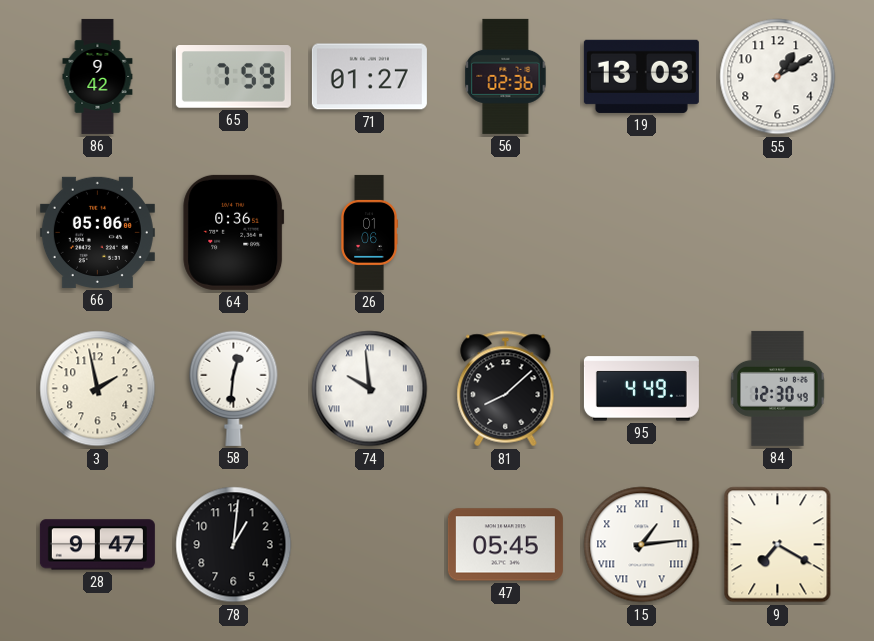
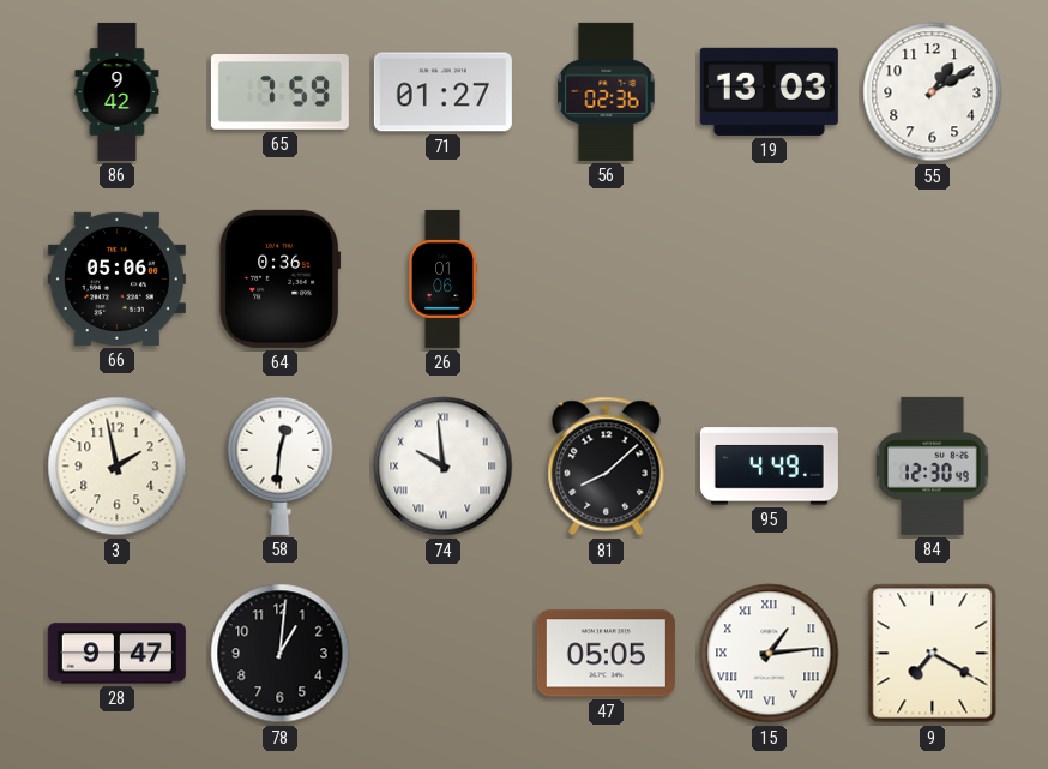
47: 05:45 -> 05:05
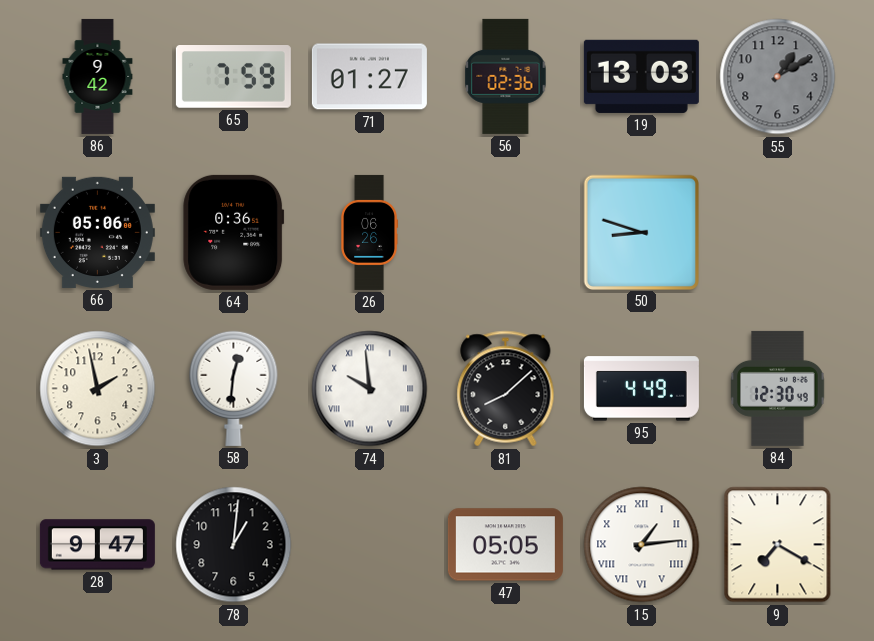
55 dial: white -> grey
26: 01:06 -> 06:26
50: none -> 8:48
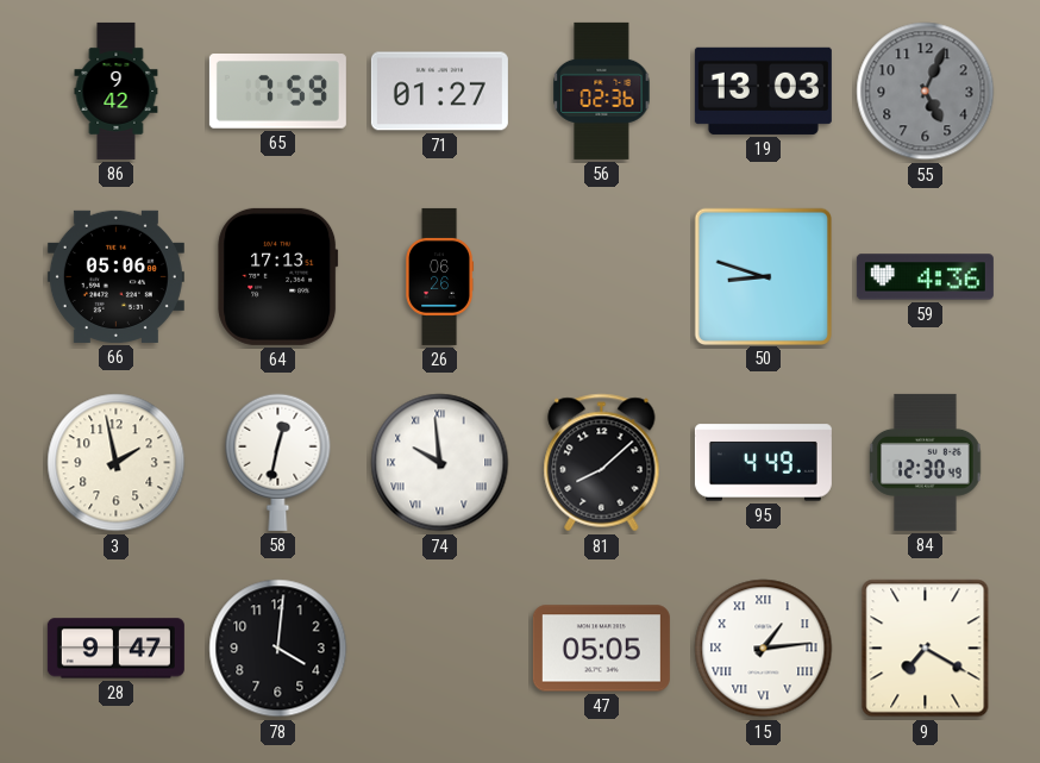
55: 1:10 -> 5:04
64: 0:36 -> 17:13
59: none -> 4:36
58: 12:31 -> 12:32
78: 1:01 -> 4:01
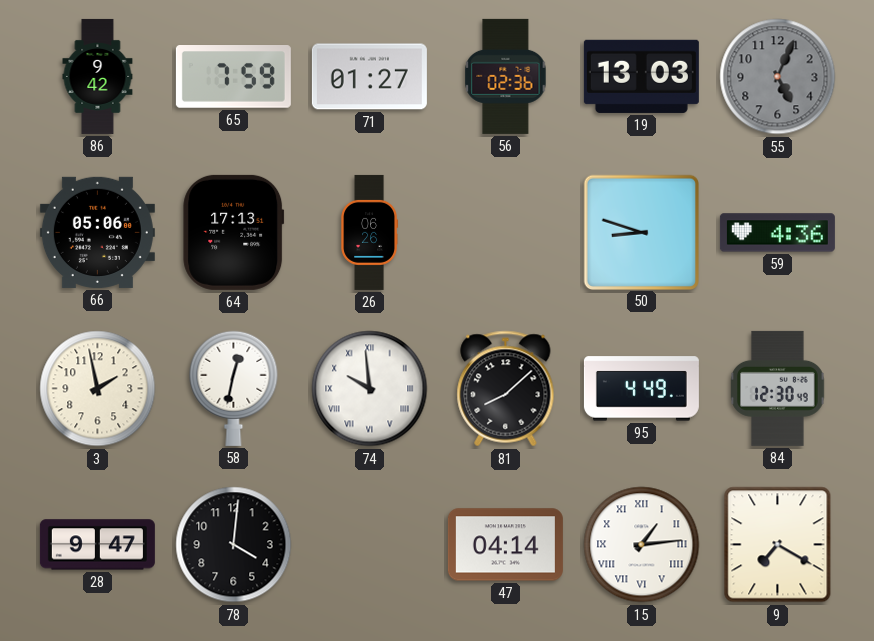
47: 05:05 -> 04:14
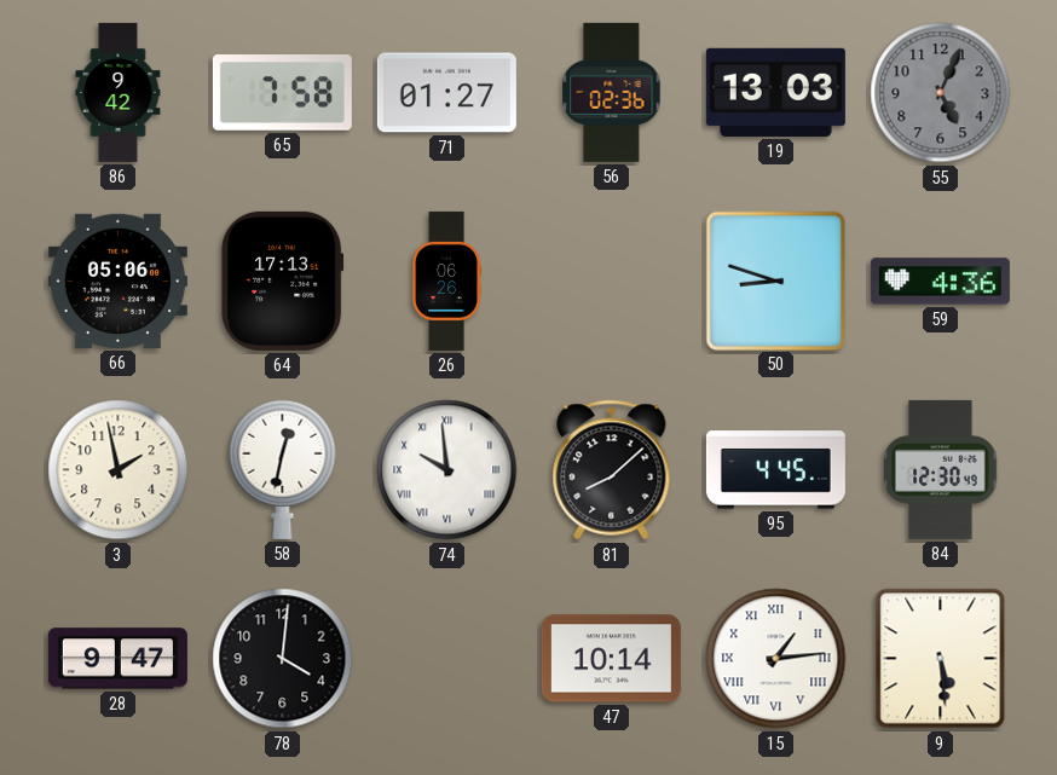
65: 7:59 -> 7:58
95: 4:49 -> 4:45
47: 04:14 -> 10:14
9: 7:20 -> 5:29
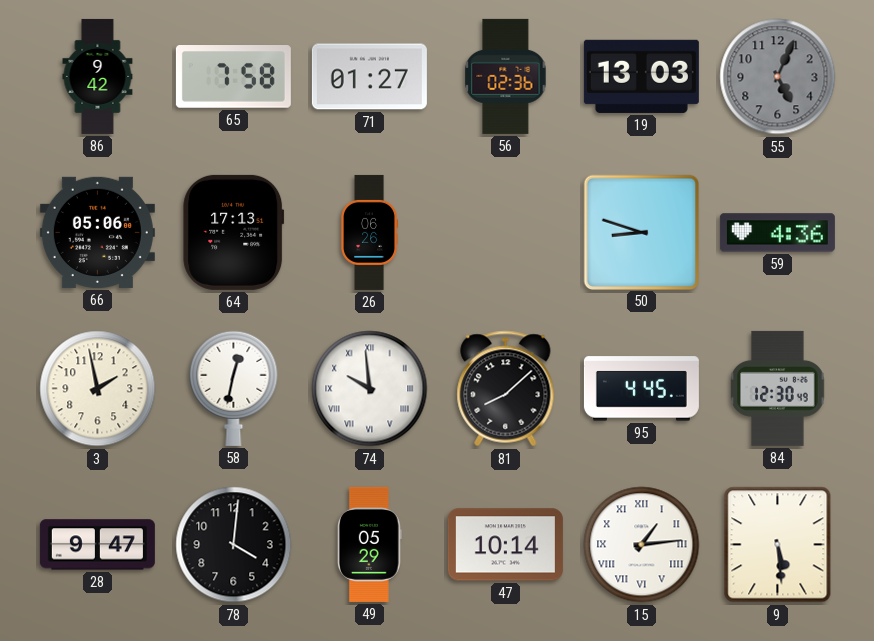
49: none -> 05:29
